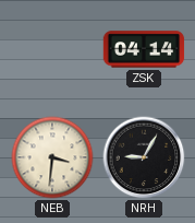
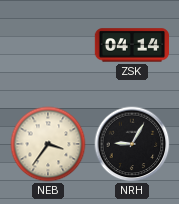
NEB: 3:31 -> 3:36
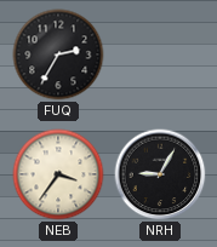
FUQ: none -> 2:35
ZSK: 04:14 -> none
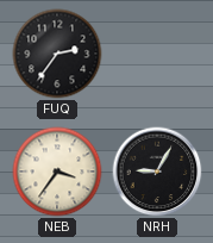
FUQ: 2:35 -> 2:36
